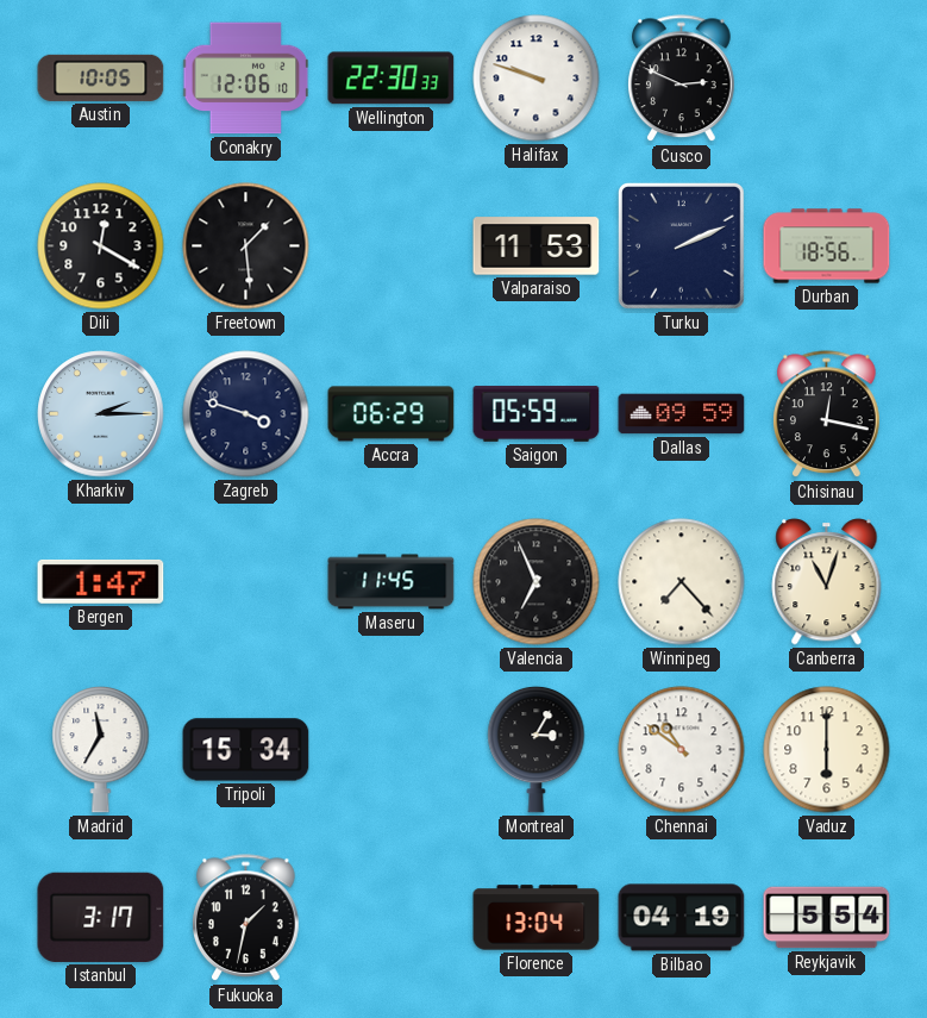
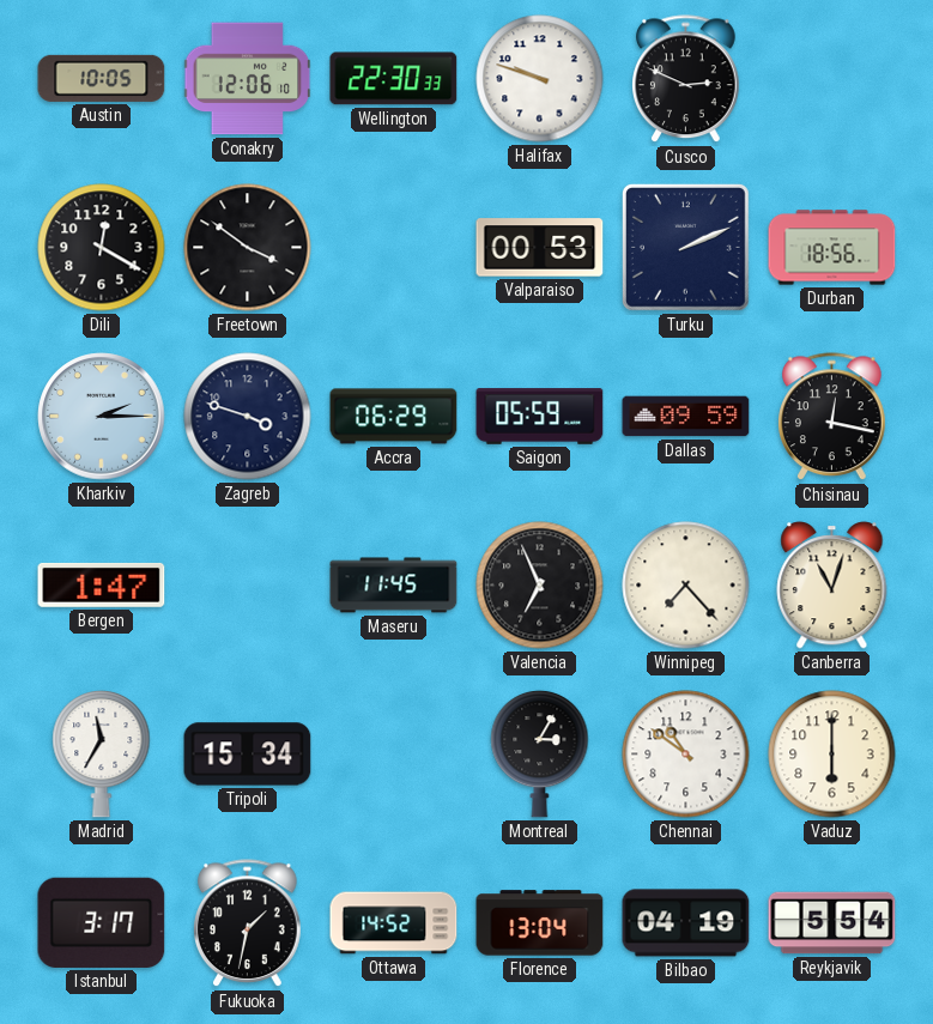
Freetown: 1:29 -> 3:51
Valparaiso: 11:53 -> 00:53
Ottawa: none -> 14:52
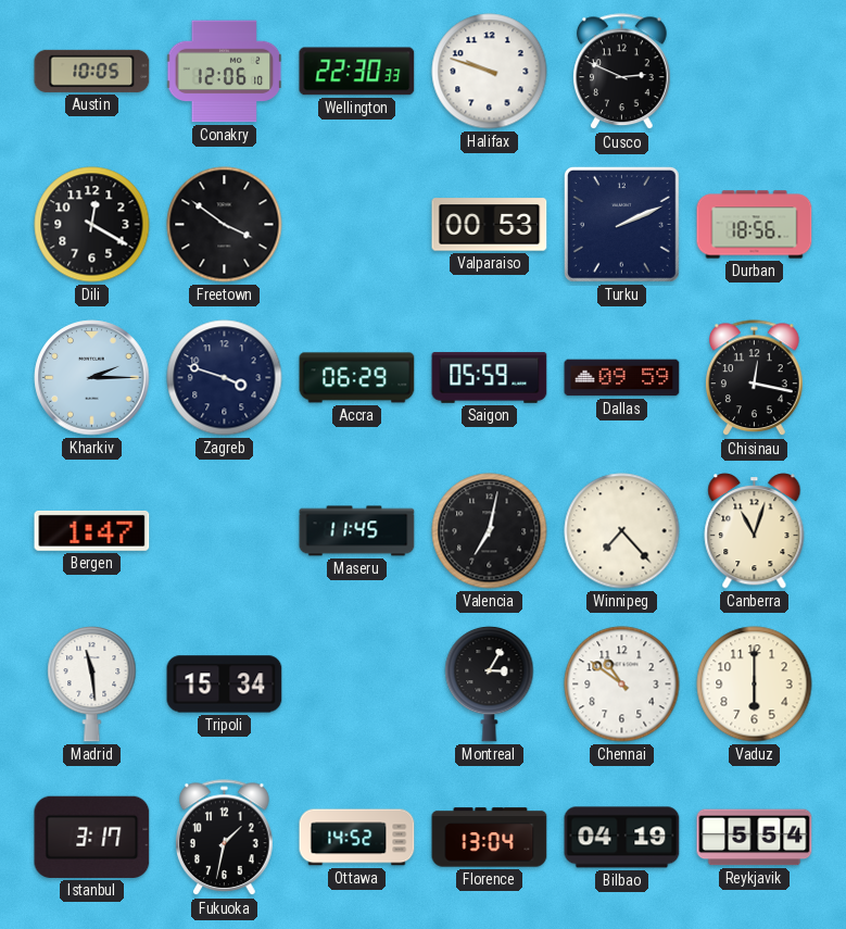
Valencia: 6:56 -> 7:02
Madrid: 11:35 -> 11:29
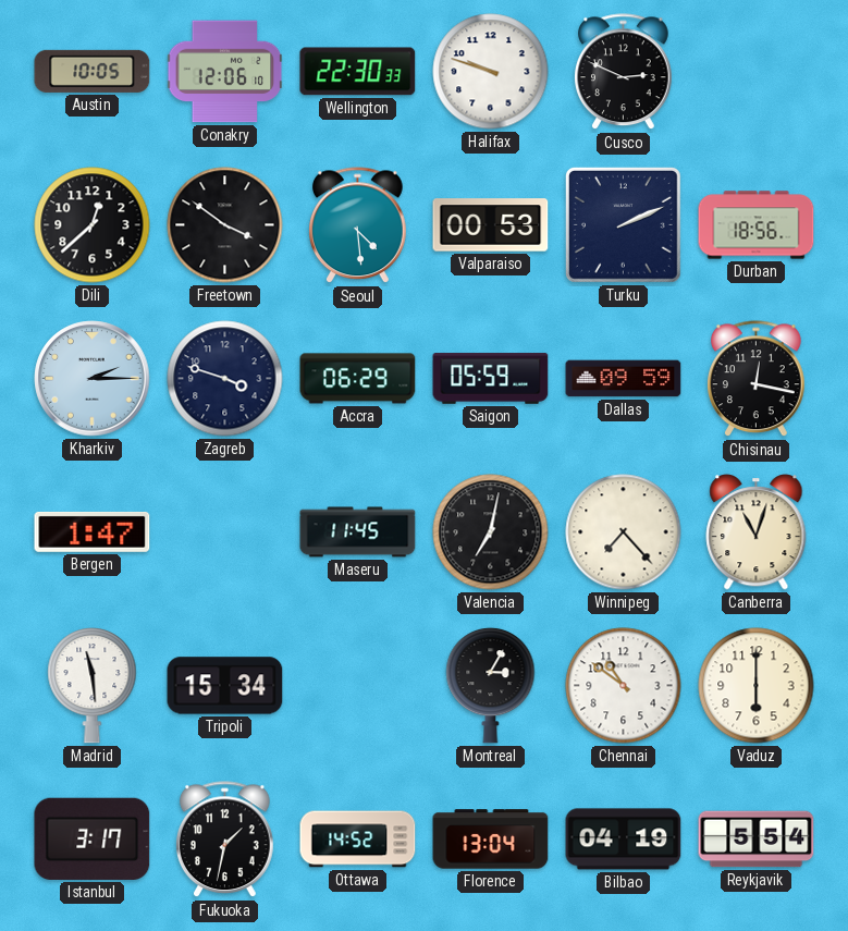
Dili: 12:20 -> 12:38
Seoul: none -> 4:29
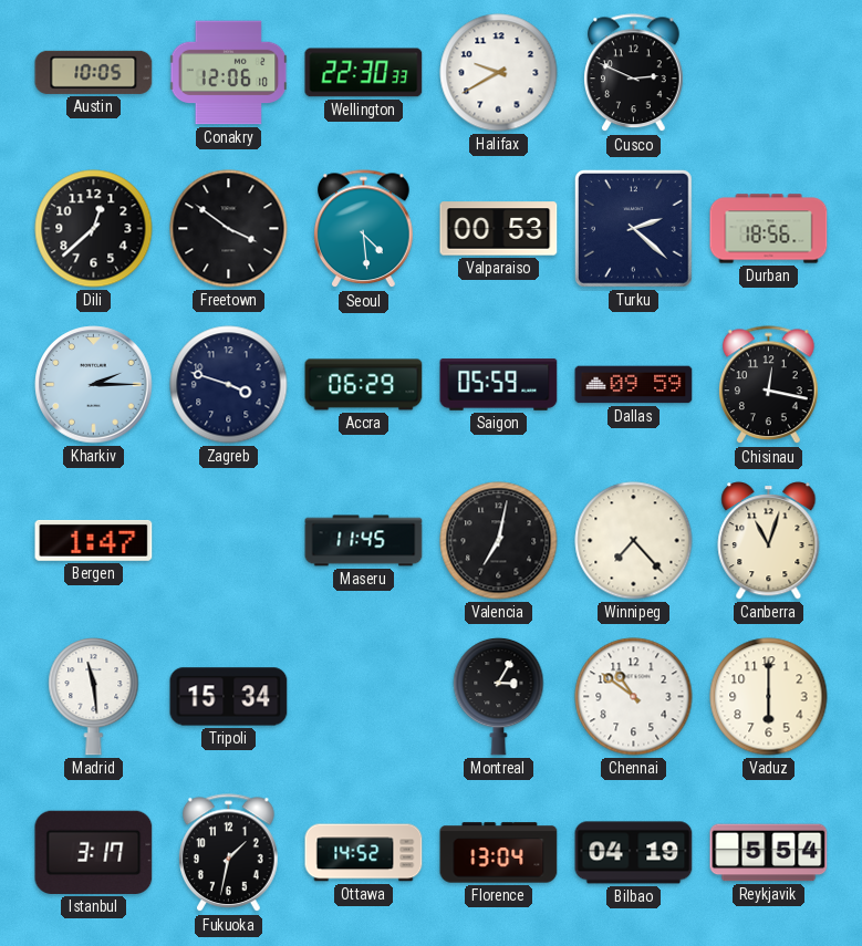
Halifax: 9:48 -> 9:40
Turku: 2:11 -> 2:22
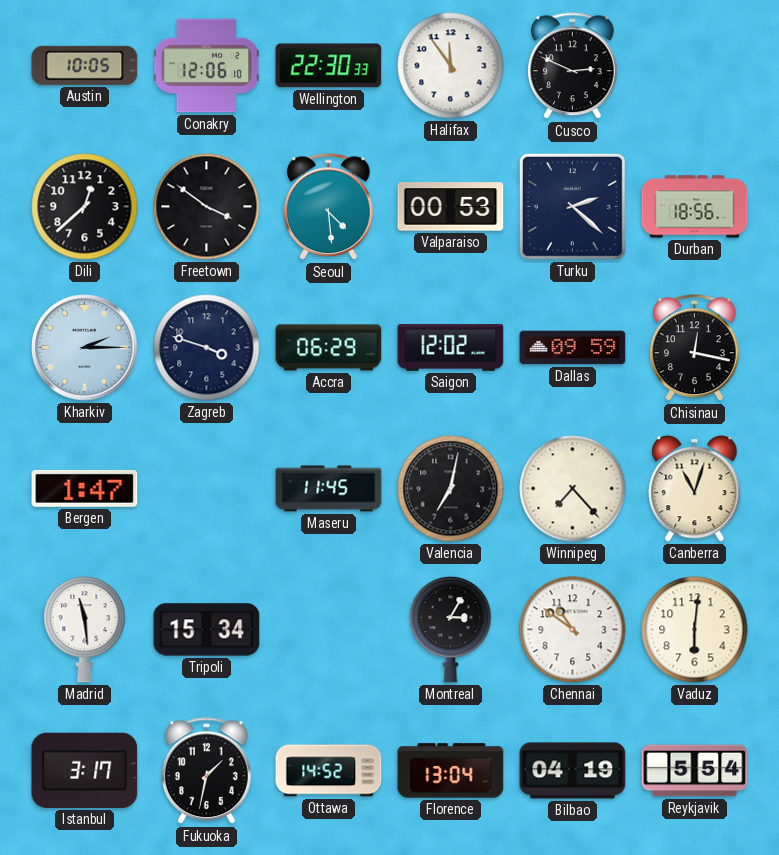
Halifax: 9:40 -> 11:54
Saigon: 05:59 -> 12:02
Vaduz: 6:00 -> 6:01
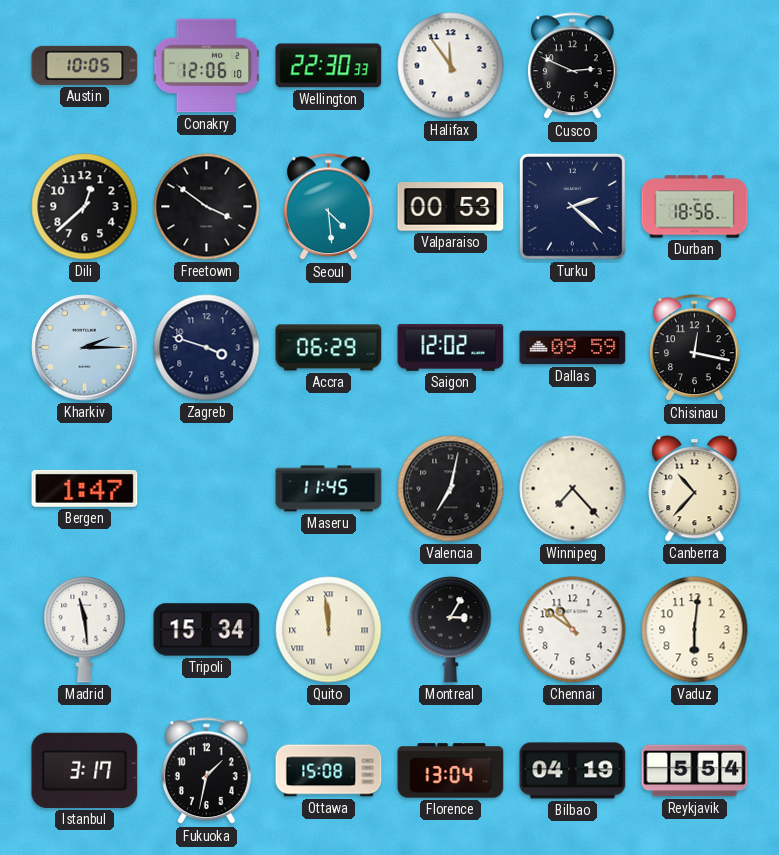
Canberra: 11:03 -> 10:37
Quito: none -> 11:59
Ottawa: 14:52 -> 15:08
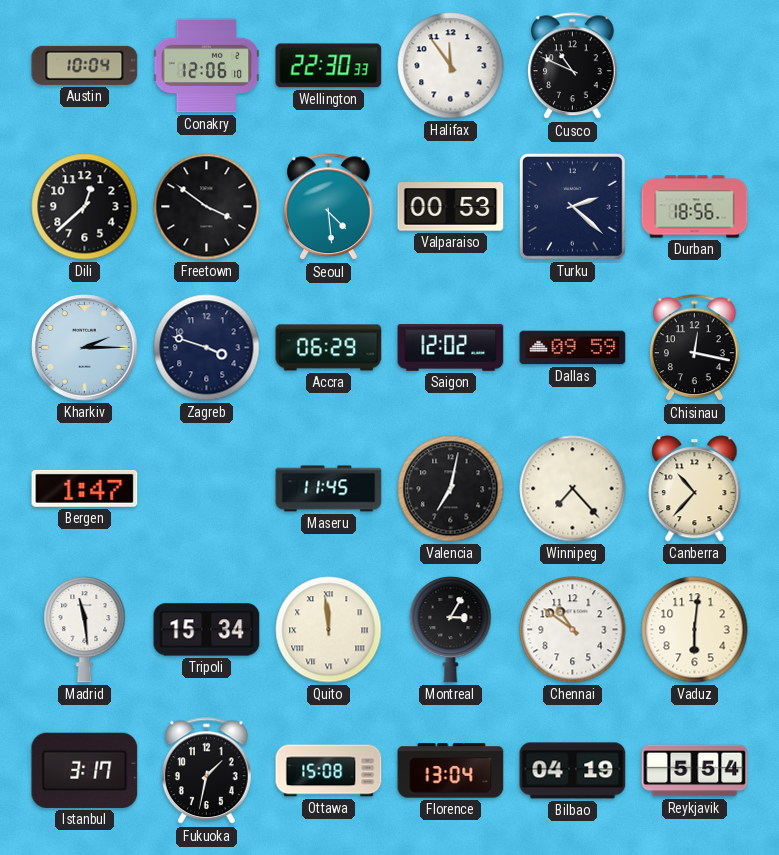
Austin: 10:05 -> 10:04
Cusco: 2:49 -> 10:49
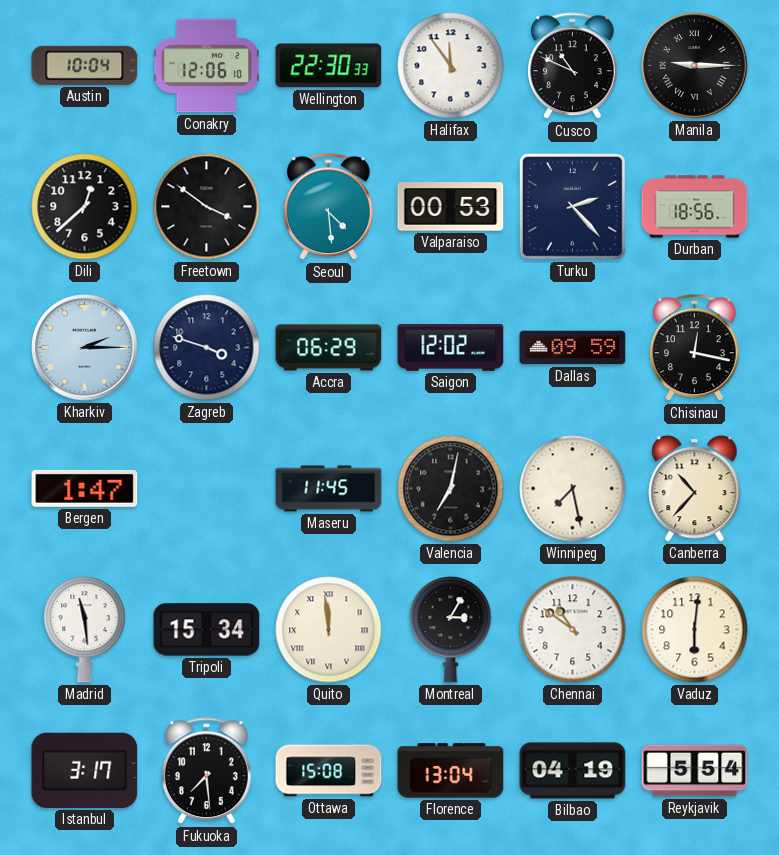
Manila: none -> 9:15
Turku: 2:22 -> 2:23
Winnipeg: 7:23 -> 7:28
Fukuoka: 1:32 -> 7:29
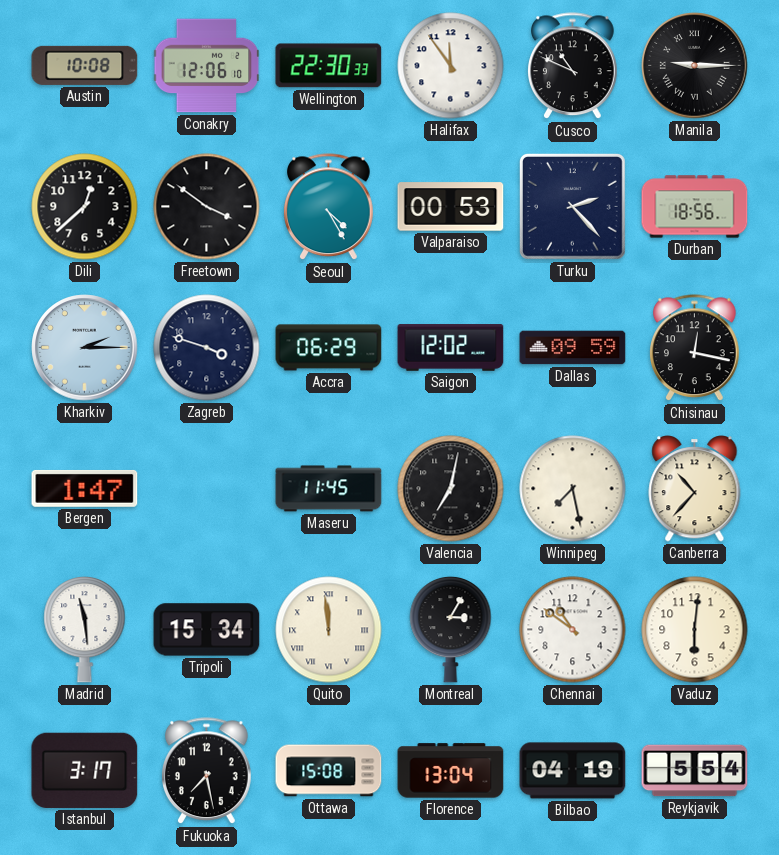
Austin: 10:04 -> 10:08
Seoul: 4:29 -> 4:25
Fukuoka: 7:29 -> 7:28
